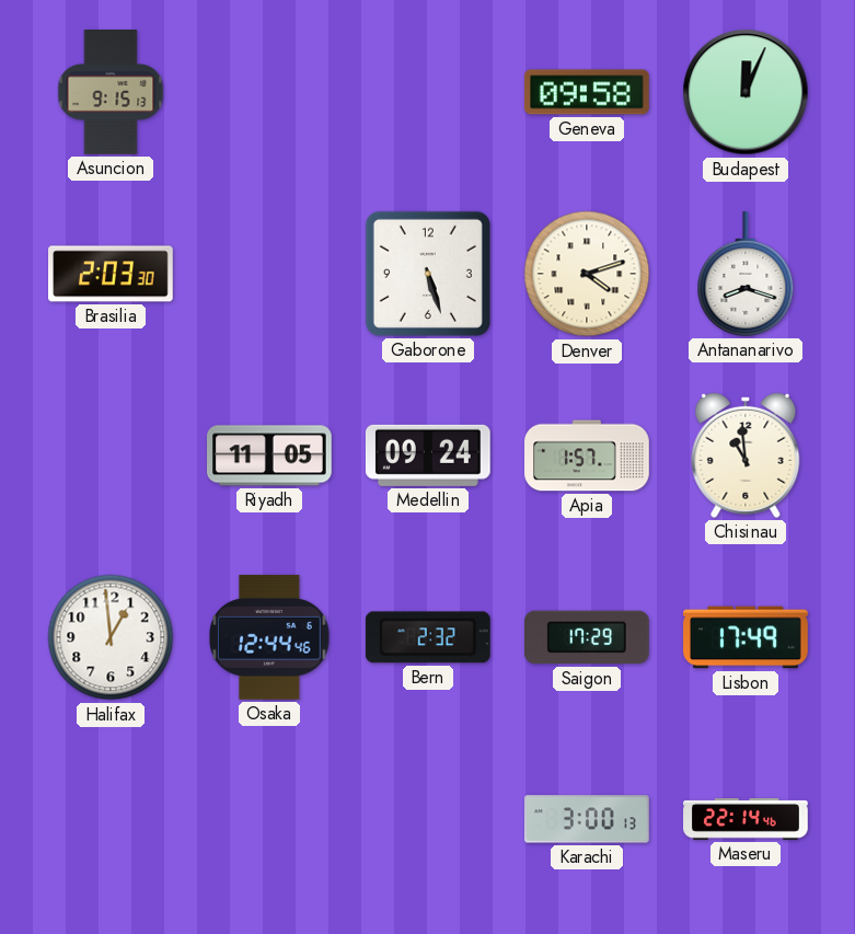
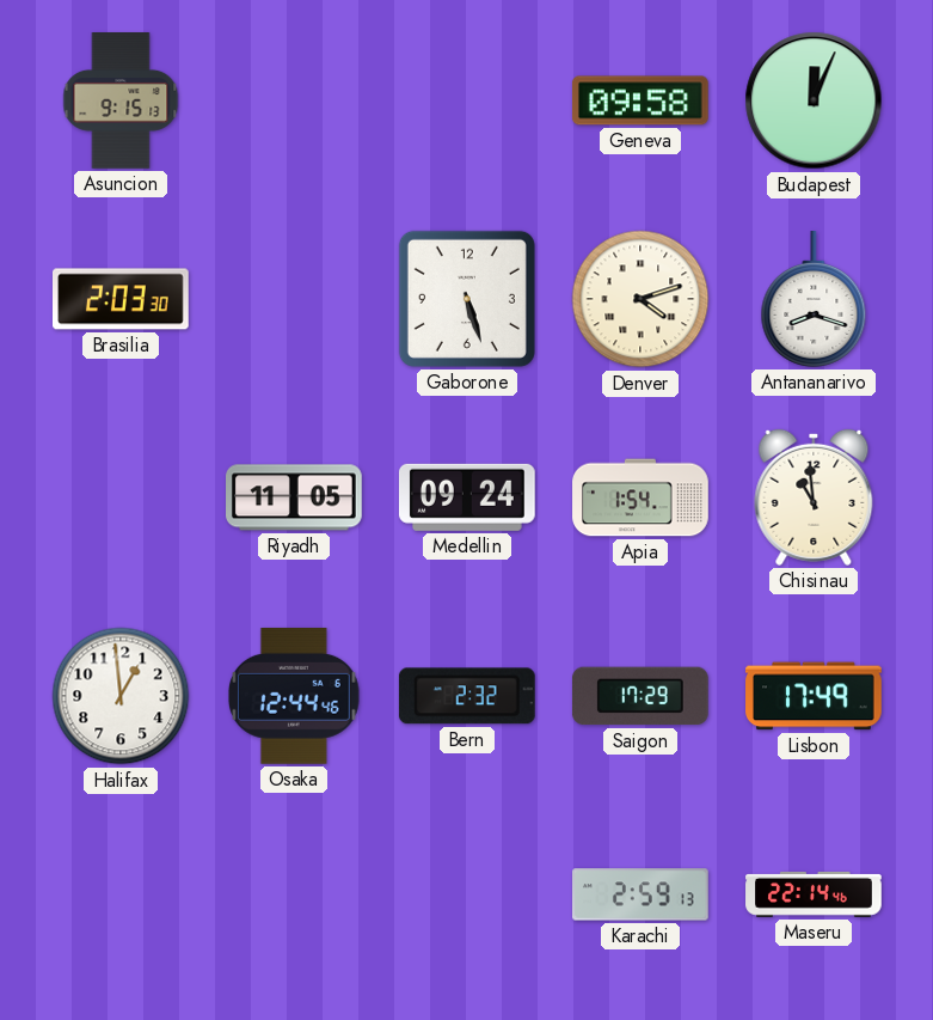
Apia: 1:57 -> 1:54
Karachi: 3:00 -> 2:59
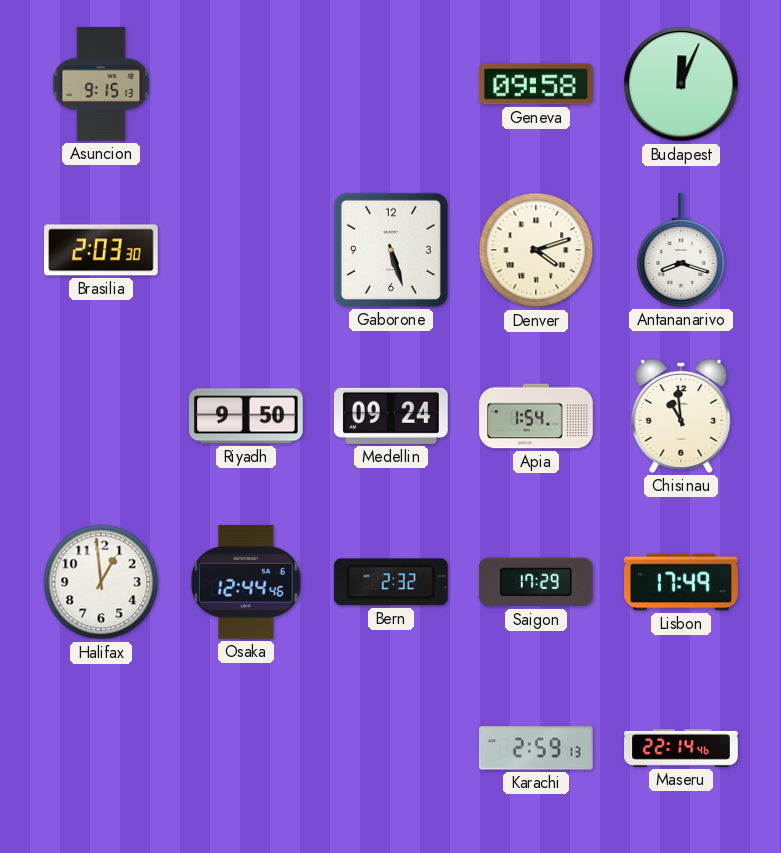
Riyadh: 11:05 -> 9:50
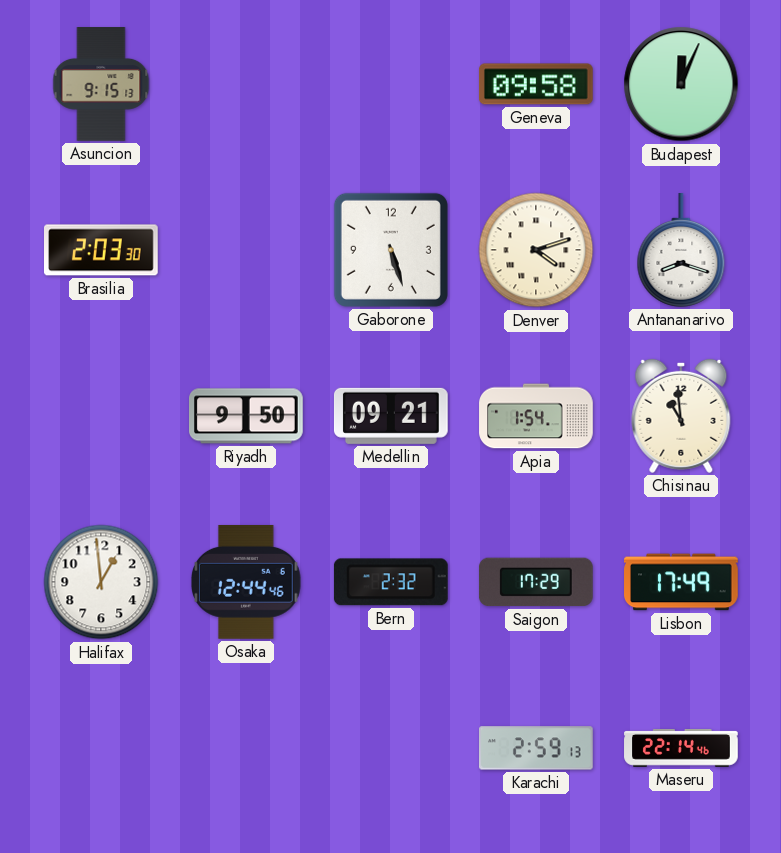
Medellin: 09:24 -> 09:21
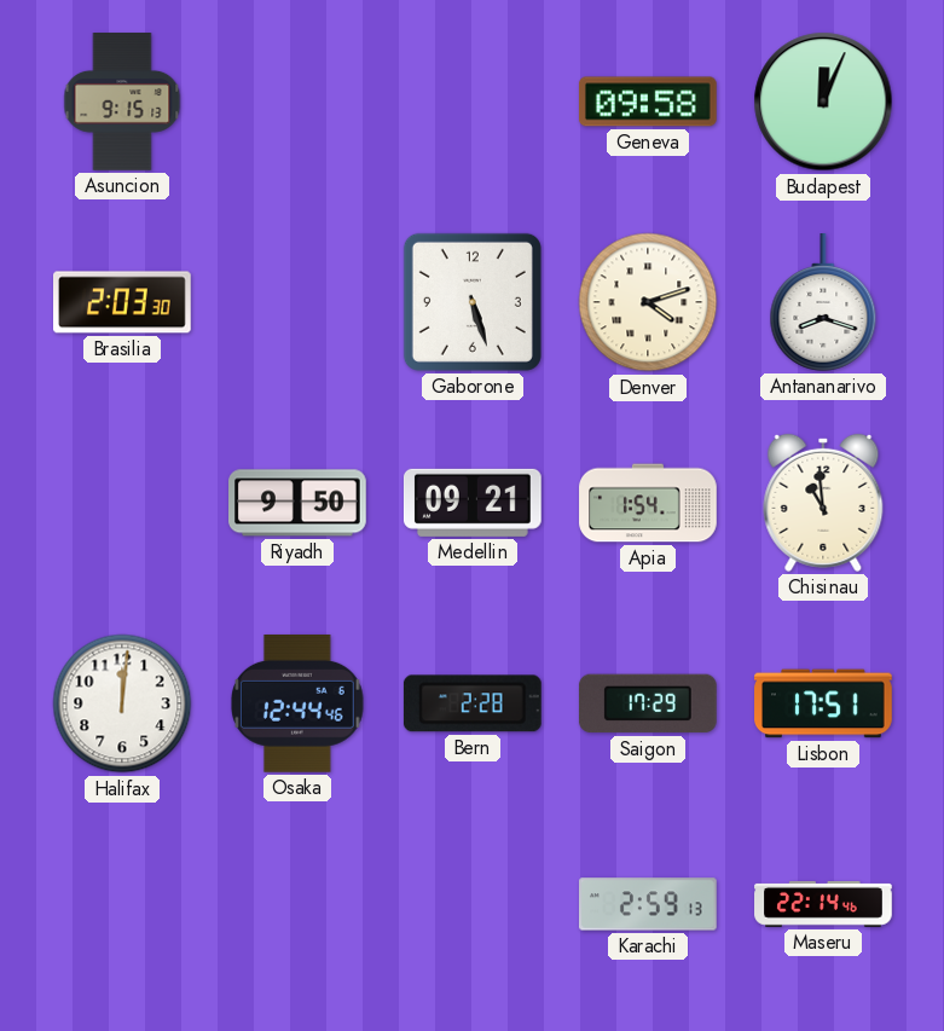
Halifax: 12:59 -> 12:01
Bern: 2:32 -> 2:28
Lisbon: 17:49 -> 17:51
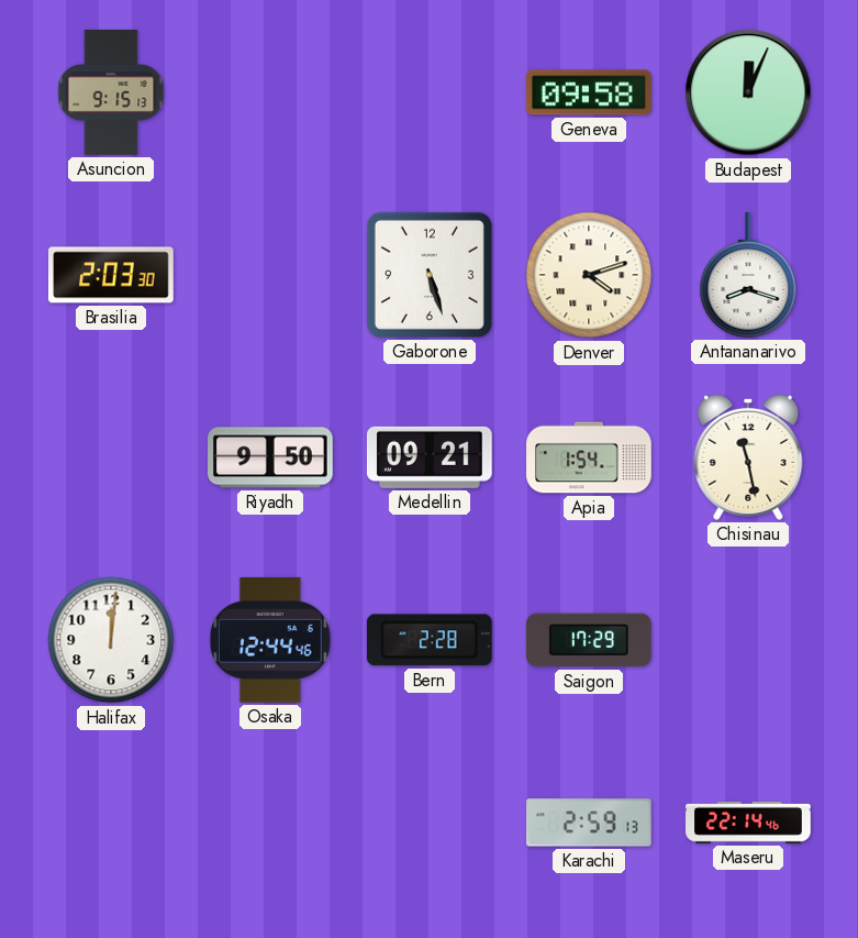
Chisinau: 10:59 -> 11:28
Lisbon: 17:51 -> none
